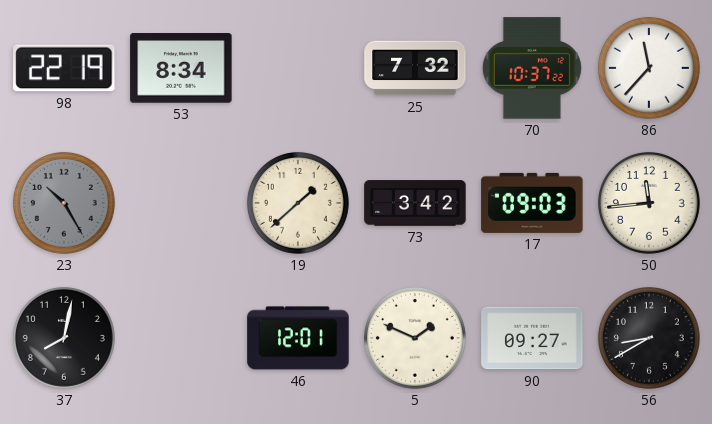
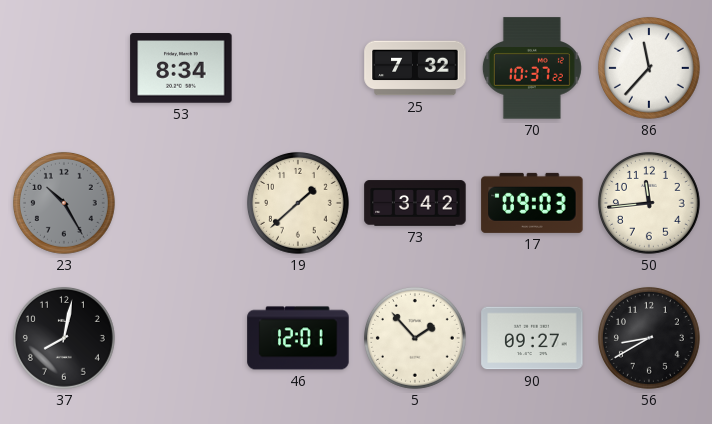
98: 22:19 -> none
5: 1:49 -> 1:53
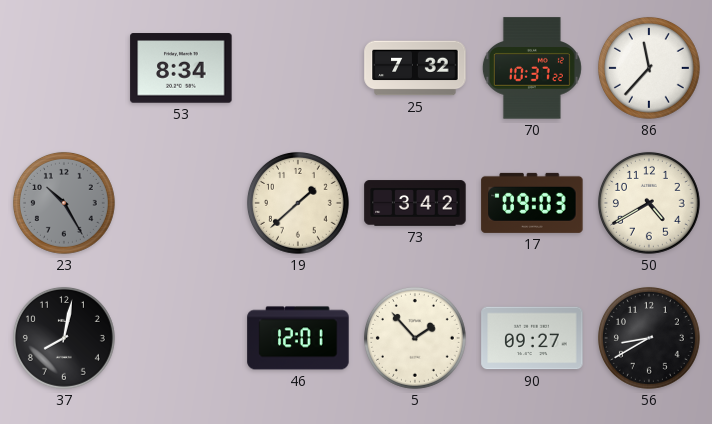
50: 11:44 -> 4:40
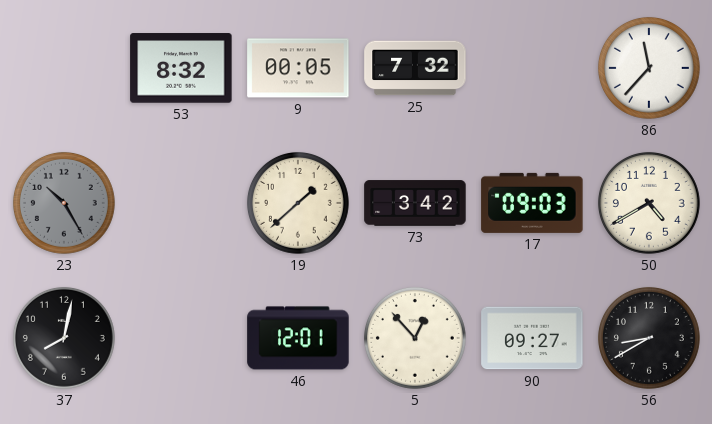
53: 8:34 -> 8:32
9: none -> 00:05
70: 10:37 -> none
5: 1:53 -> 12:53
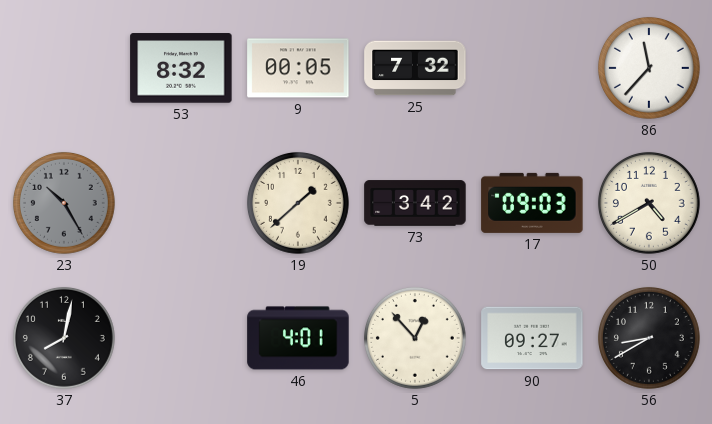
46: 12:01 -> 4:01
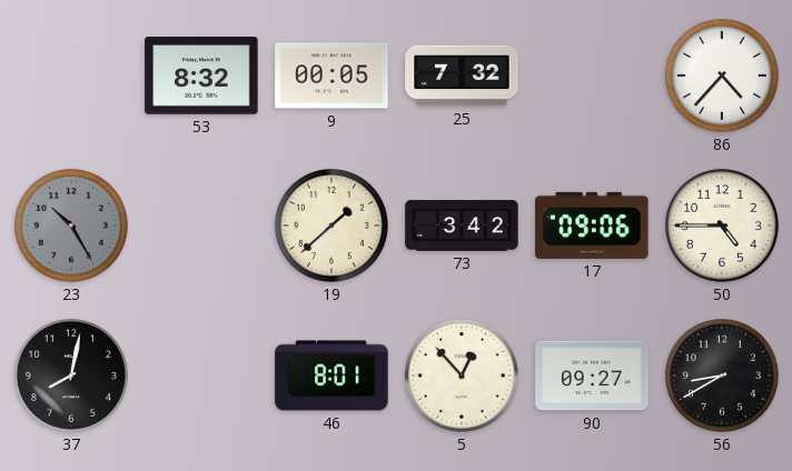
86: 11:37 -> 4:37
17: 09:03 -> 09:06
50: 4:40 -> 4:45
46: 4:01 -> 8:01
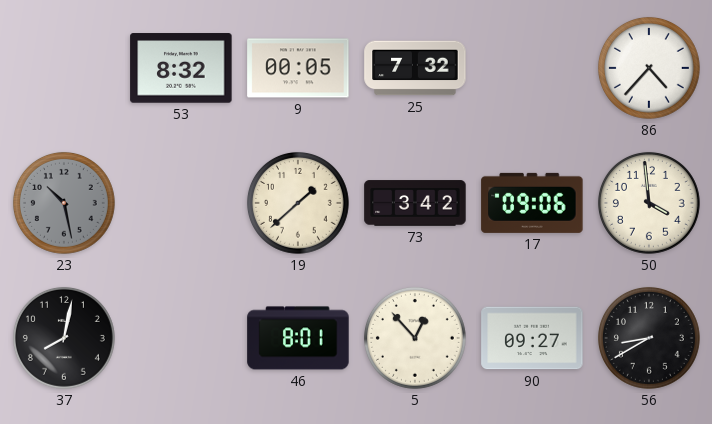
23: 10:25 -> 10:28
50: 4:45 -> 3:59
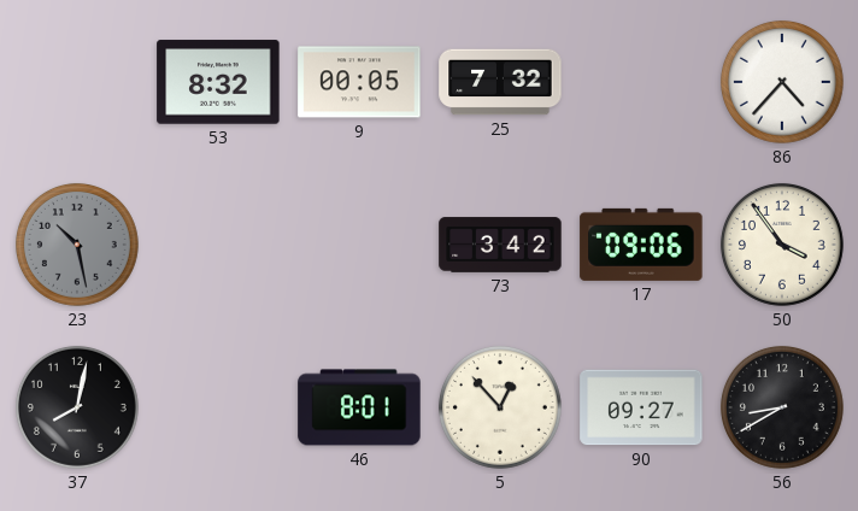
19: 1:38 -> none
50: 3:59 -> 3:54
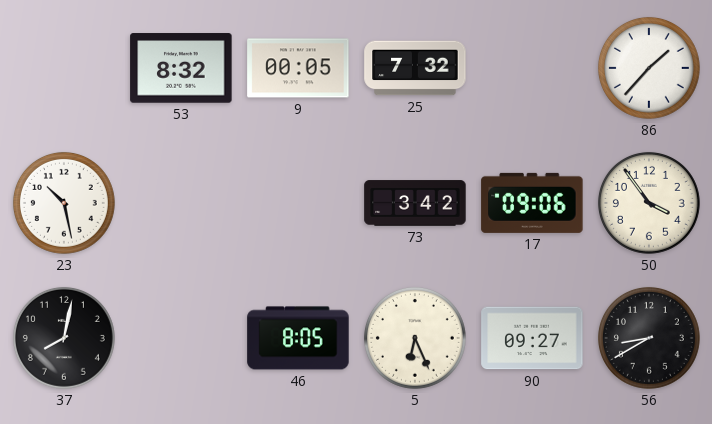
86: 4:37 -> 1:37
23 dial: grey -> white
46: 8:01 -> 8:05
5: 12:53 -> 6:26
